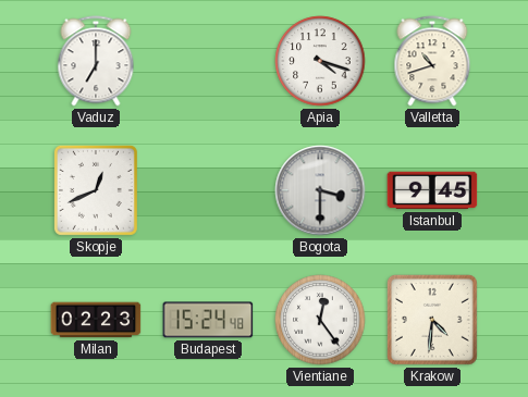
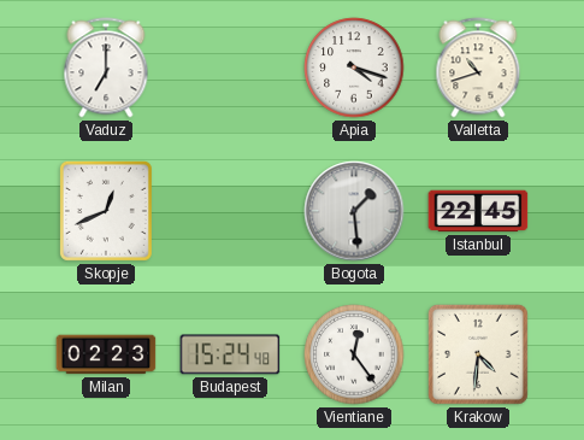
Bogota: 3:30 -> 1:29
Istanbul: 9:45 -> 22:45
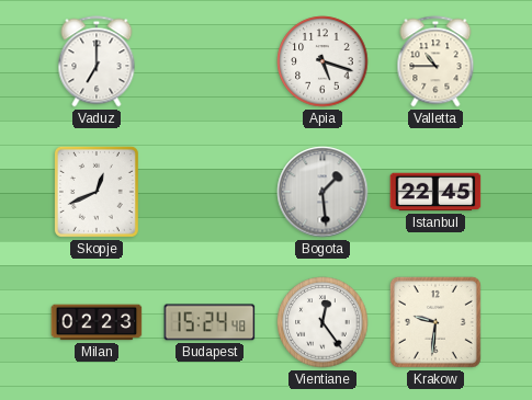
Apia: 4:18 -> 5:18
Valletta: 10:42 -> 10:45
Krakow: 4:31 -> 9:31
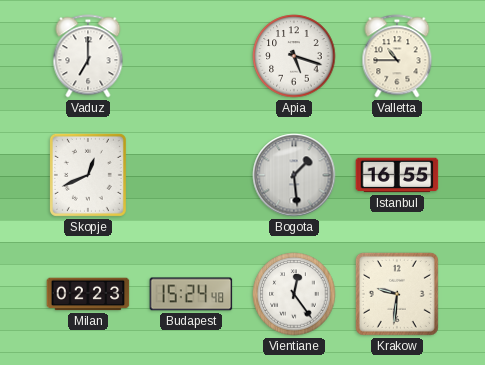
Istanbul: 22:45 -> 16:55
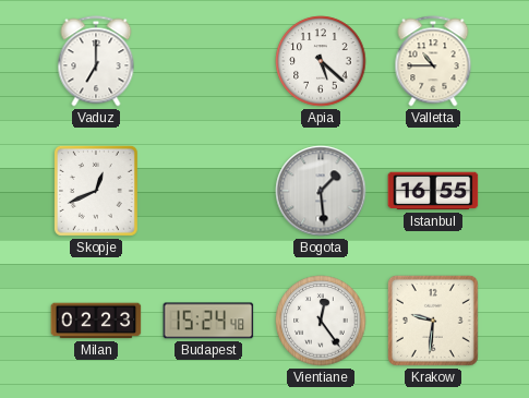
Apia: 5:18 -> 5:22
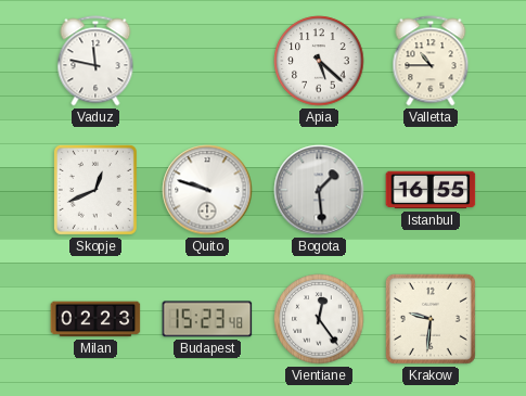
Vaduz: 7:00 -> 11:47
Quito: none -> 9:48
Budapest: 15:24 -> 15:23
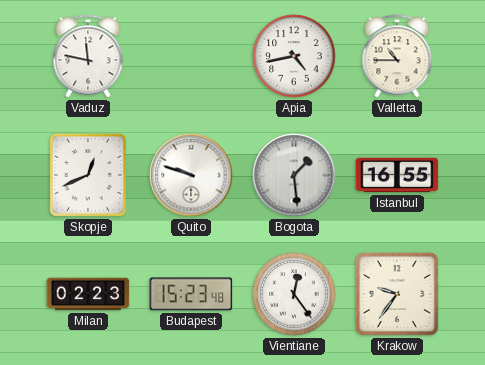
Apia: 5:22 -> 4:43
Krakow: 9:31 -> 9:36
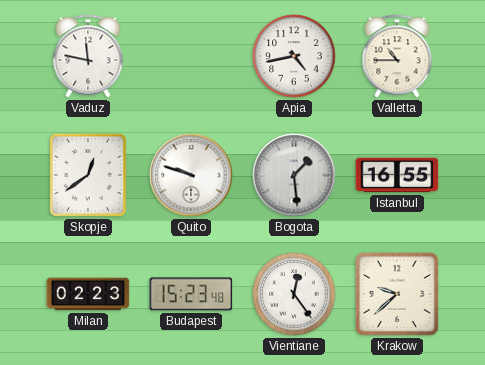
Skopje: 12:41 -> 12:39
Krakow: 9:36 -> 9:38
